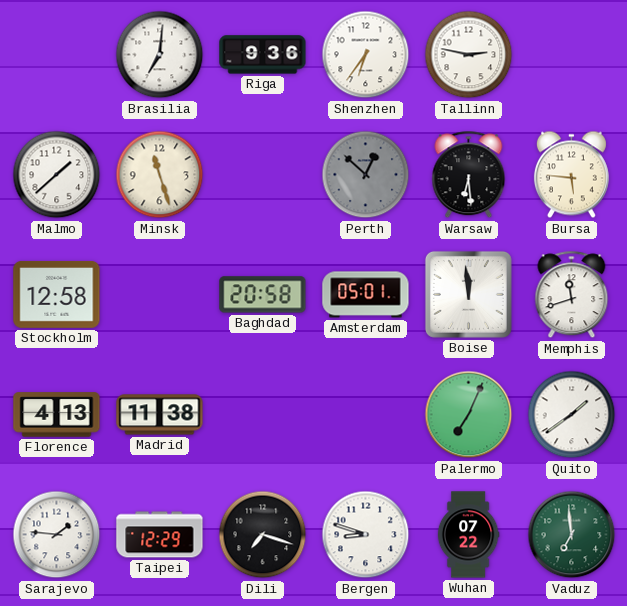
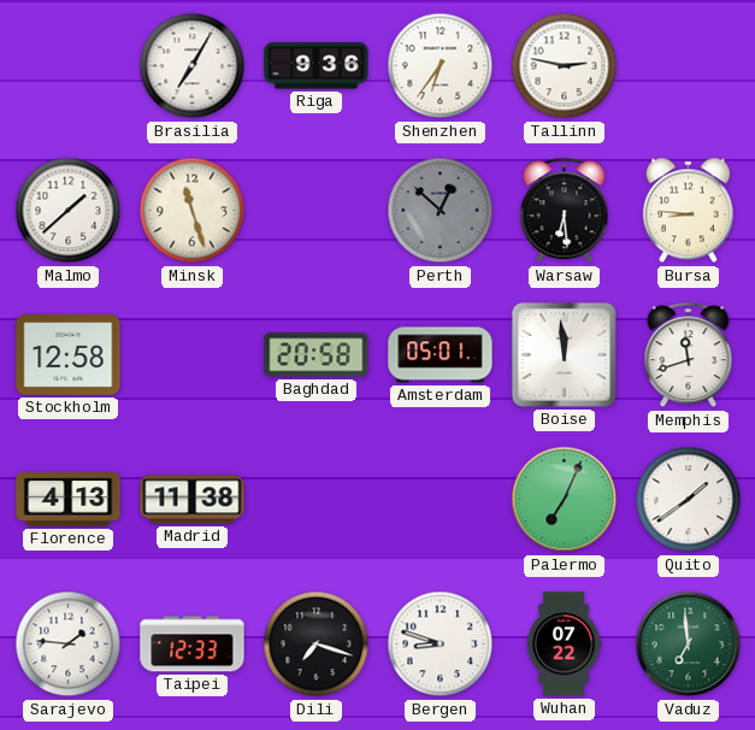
Brasilia: 7:01 -> 7:05
Bursa: 5:46 -> 8:46
Taipei: 12:29 -> 12:33
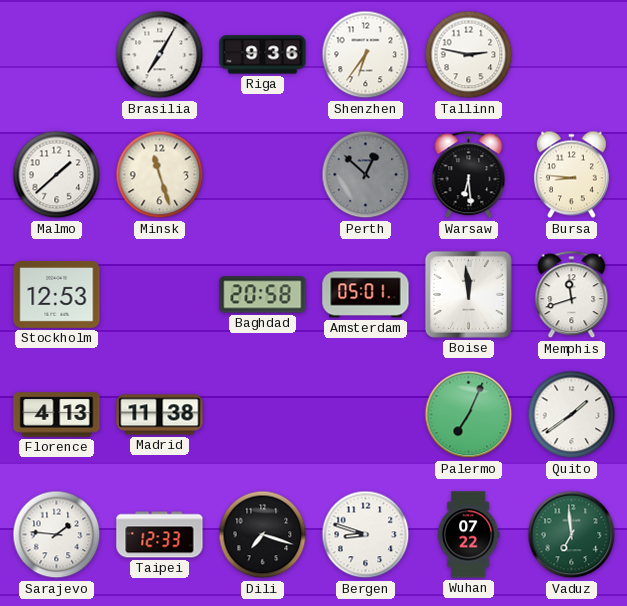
Stockholm: 12:58 -> 12:53
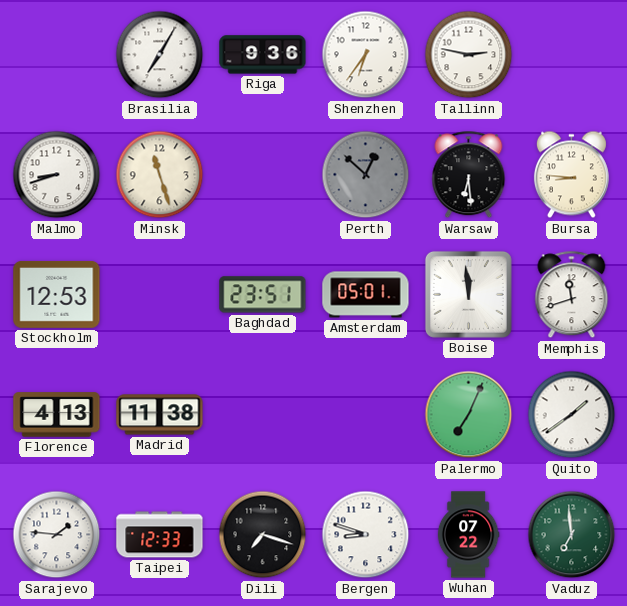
Malmo: 1:38 -> 8:42
Baghdad: 20:58 -> 23:51
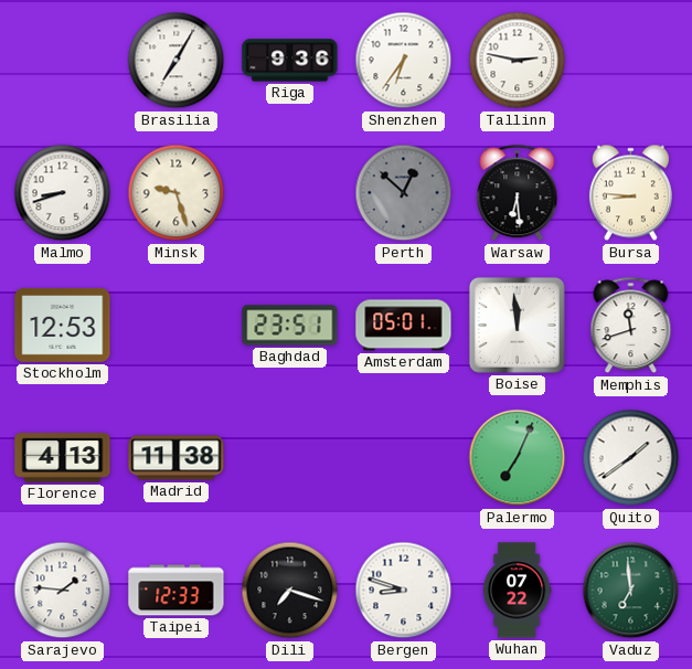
Minsk: 11:27 -> 9:27
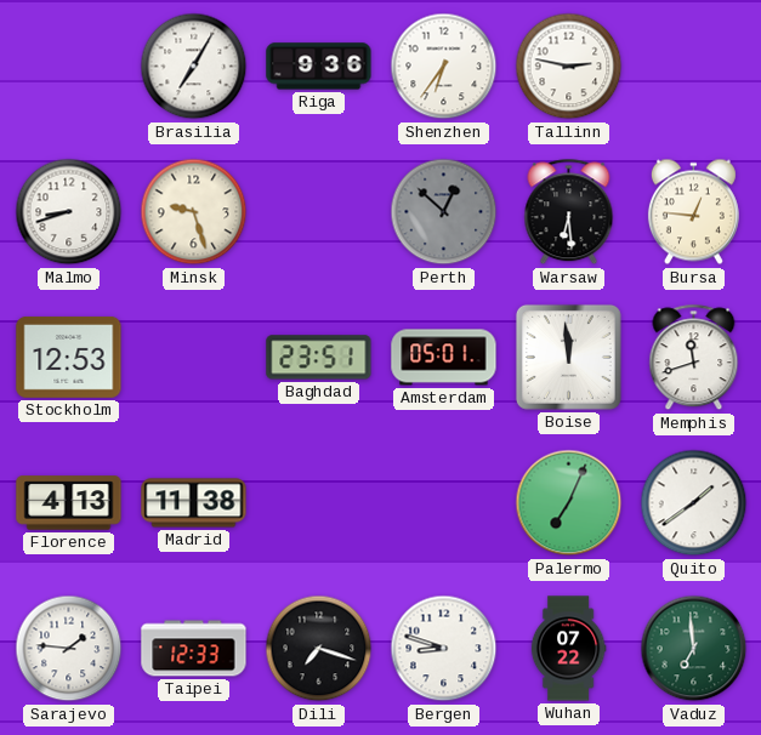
Bursa: 8:46 -> 12:46
